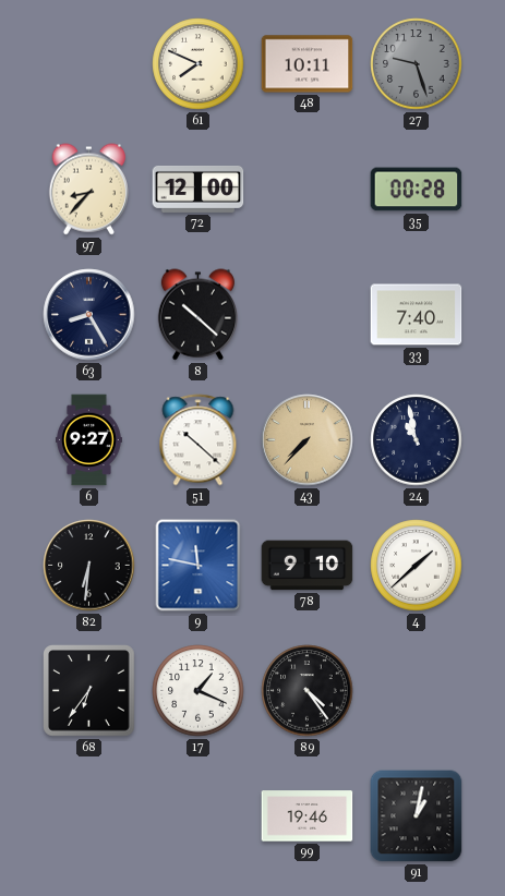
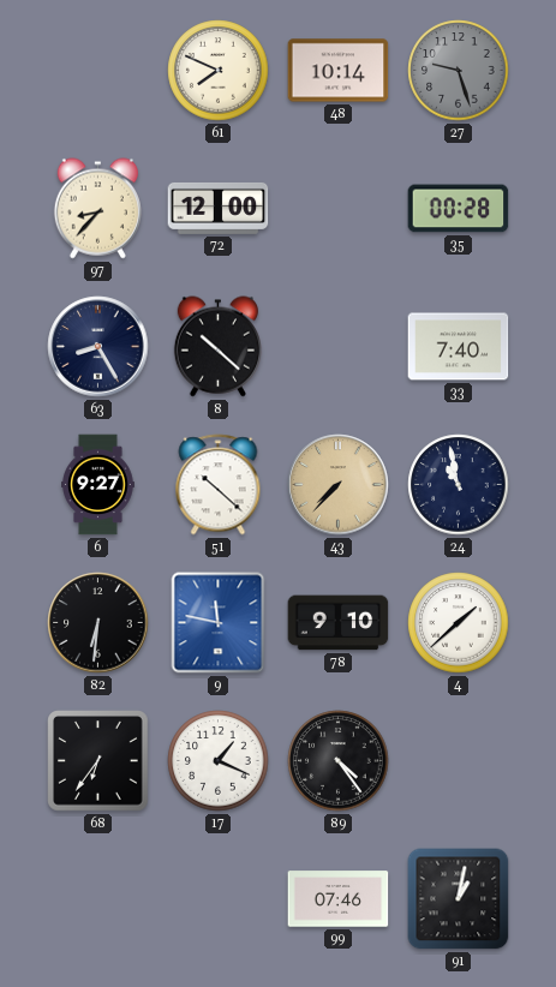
48: 10:11 -> 10:14
99: 19:46 -> 07:46
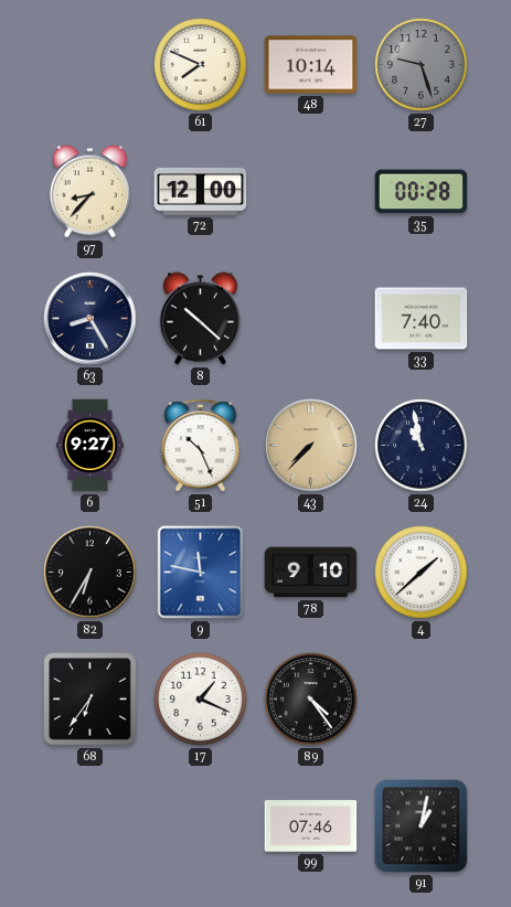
51: 10:22 -> 10:26
82: 6:31 -> 6:35
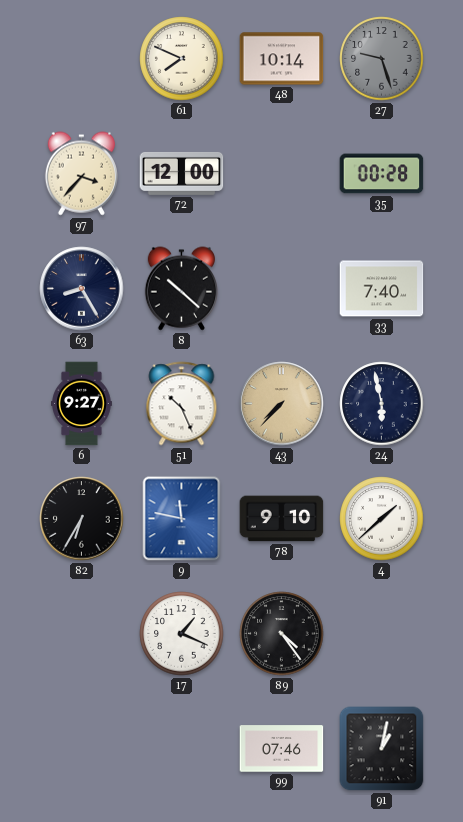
97: 8:37 -> 3:37
24: 10:58 -> 5:58
68: 6:36 -> none
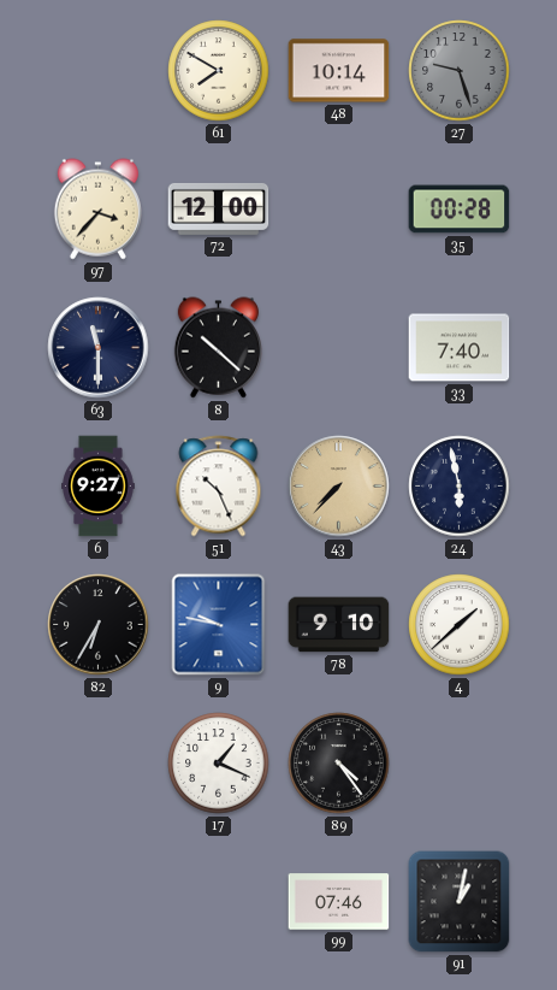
61: 7:49 -> 7:50
63: 8:25 -> 11:30
9: 11:47 -> 9:47
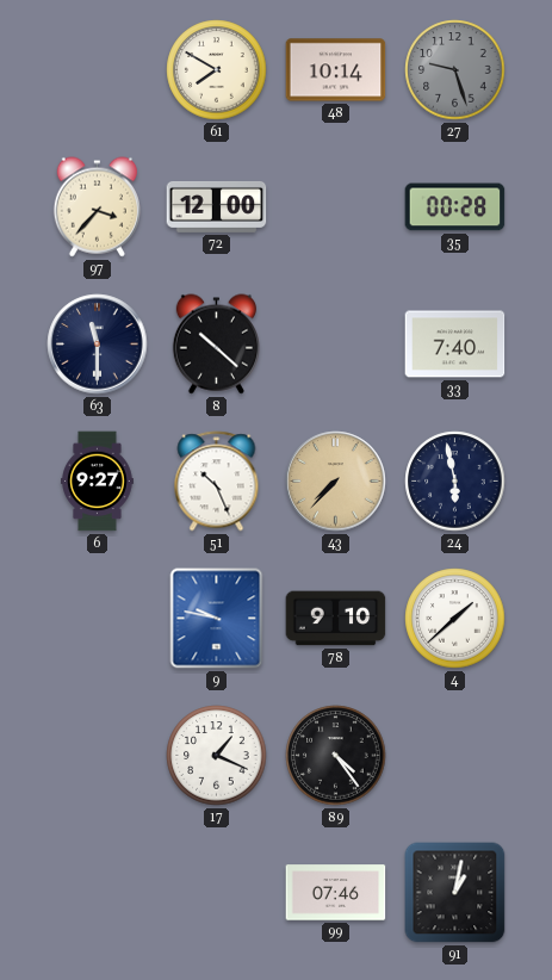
82: 6:35 -> none
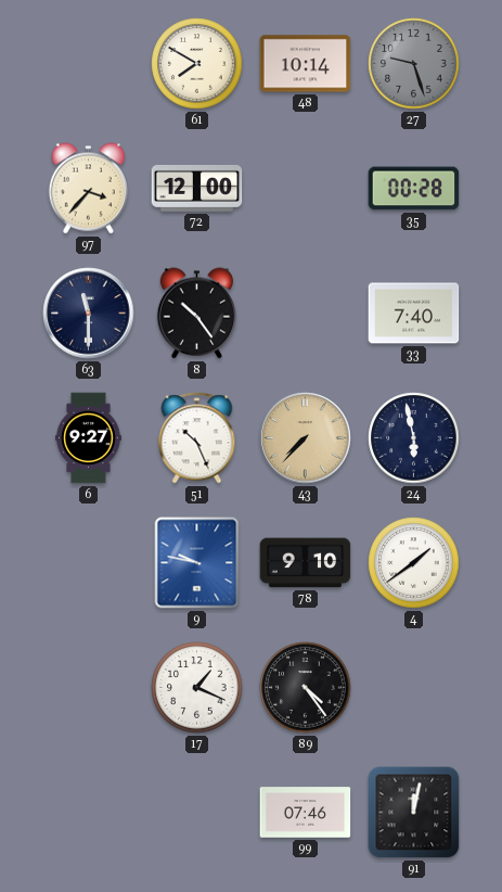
8: 10:22 -> 10:24
4: 1:38 -> 1:39
91: 1:02 -> 12:02
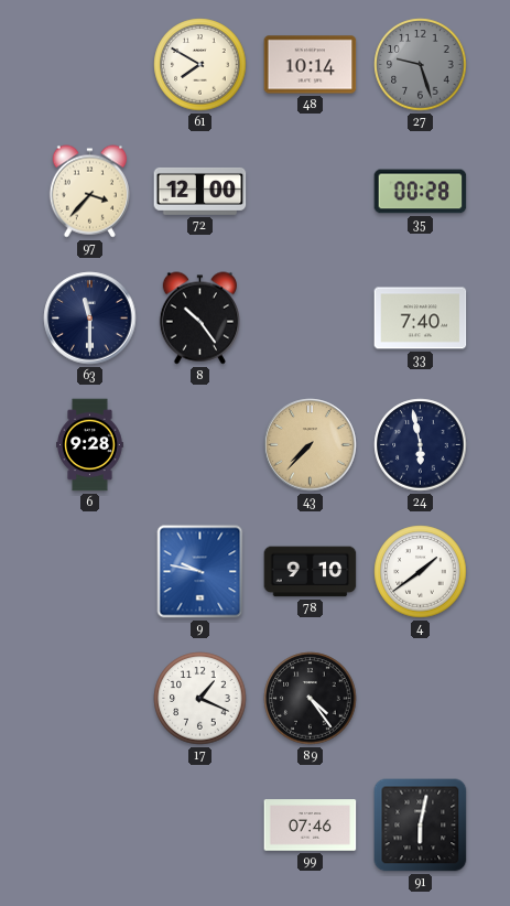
6: 9:27 -> 9:28
51: 10:26 -> none
91: 12:02 -> 6:02
